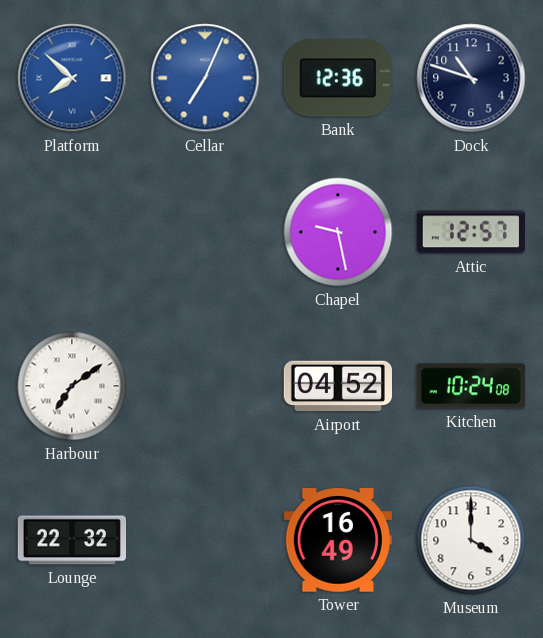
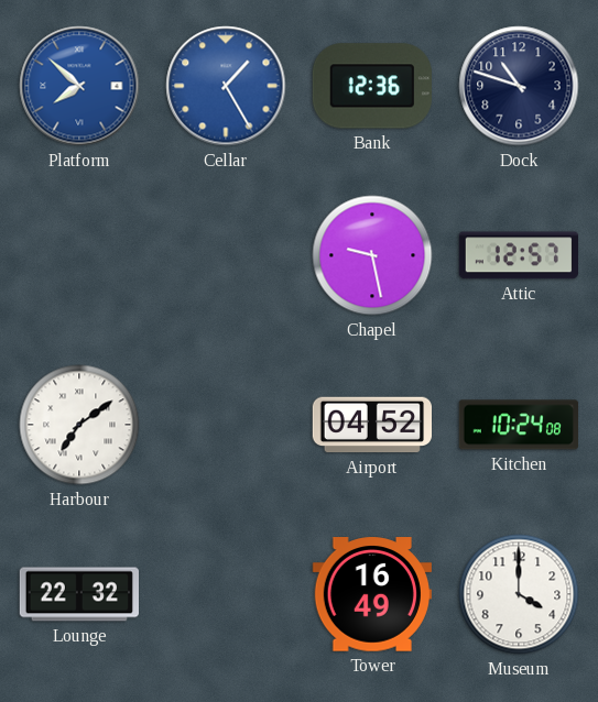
Cellar: 7:04 -> 1:25
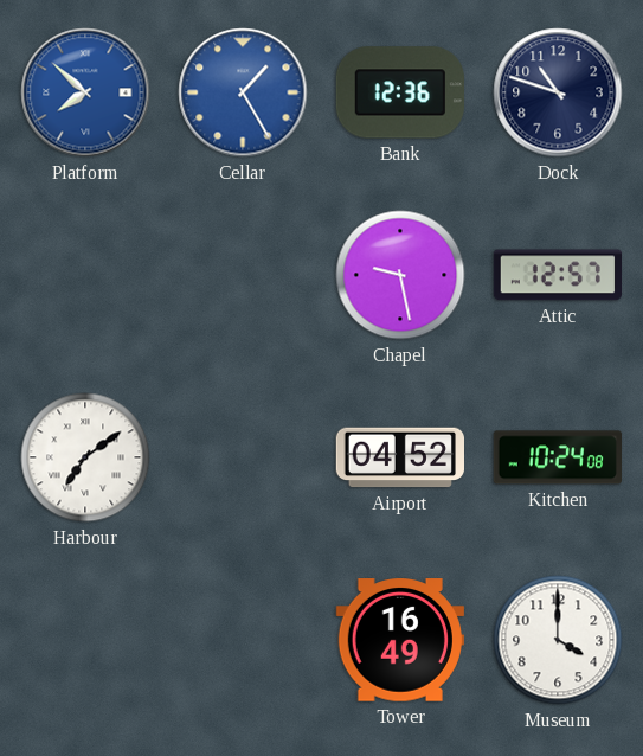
Lounge: 22:32 -> none
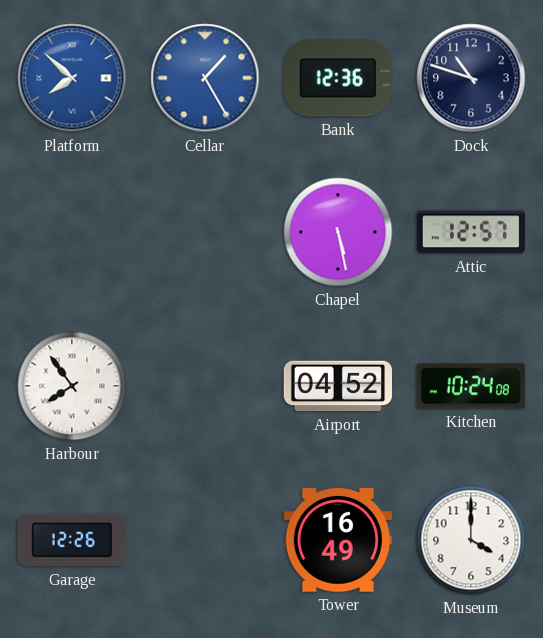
Chapel: 9:28 -> 5:28
Harbour: 7:09 -> 7:54
Garage: none -> 12:26
